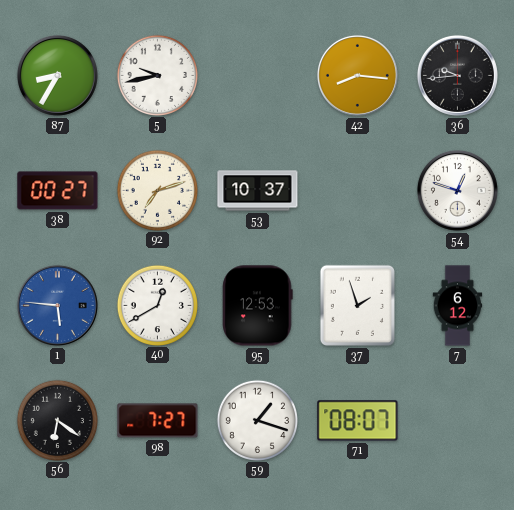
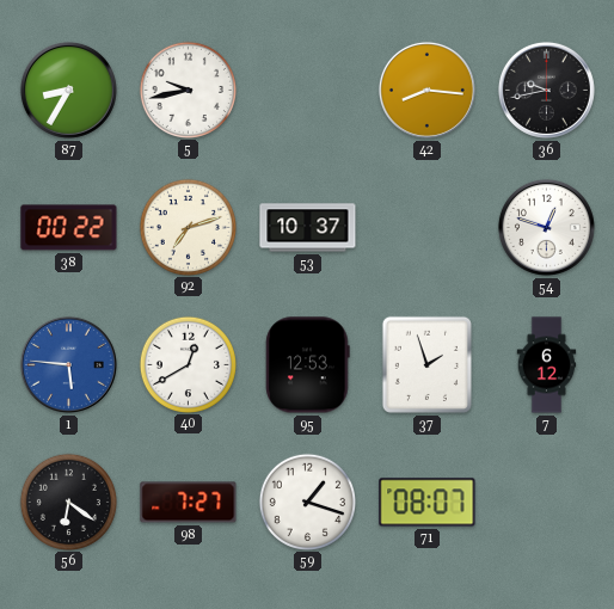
36: 9:44 -> 9:43
38: 00:27 -> 00:22
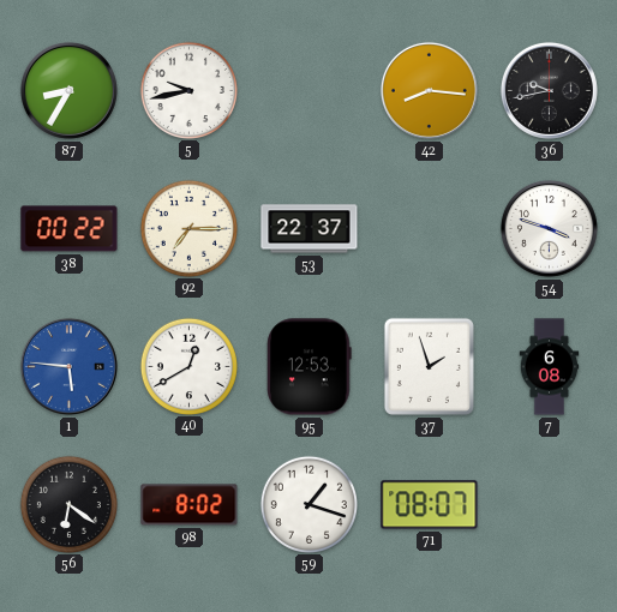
92: 7:12 -> 7:15
53: 10:37 -> 22:37
54: 12:48 -> 3:48
7: 6:12 -> 6:08
98: 7:27 -> 8:02
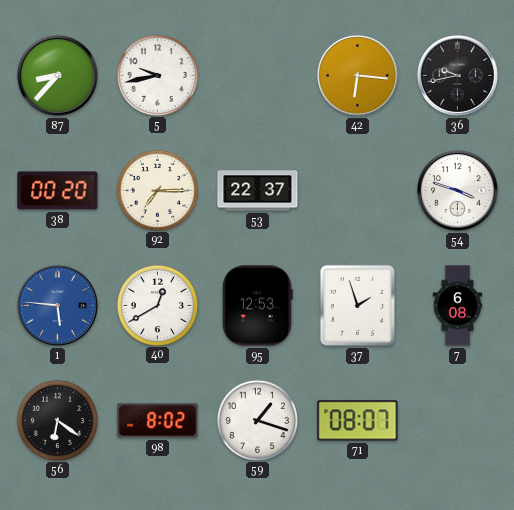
87: 8:35 -> 8:37
42: 8:16 -> 6:16
38: 00:22 -> 00:20
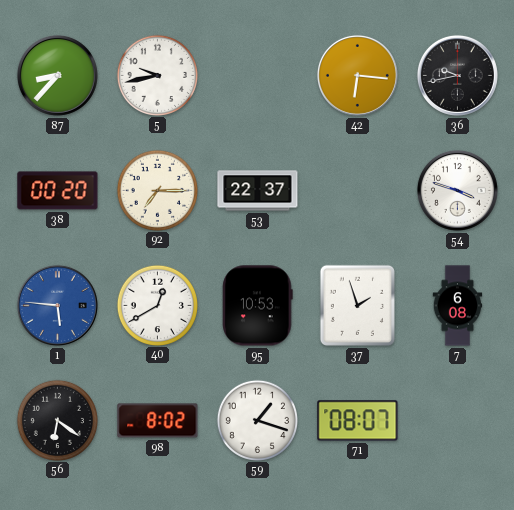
95: 12:53 -> 10:53
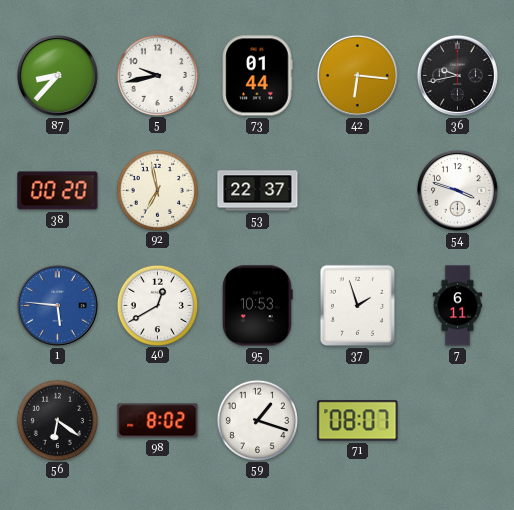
73: none -> 01:44
92: 7:15 -> 6:58
7: 6:08 -> 6:11
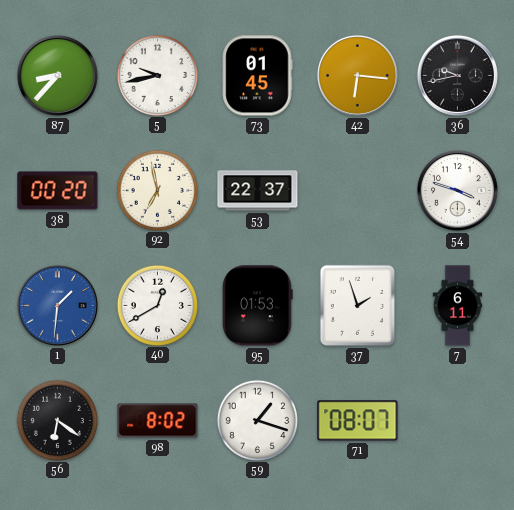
73: 01:44 -> 01:45
1: 5:46 -> 1:31
95: 10:53 -> 01:53
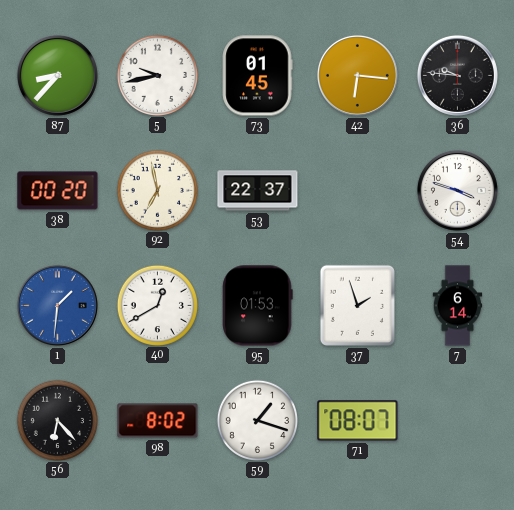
36: 9:43 -> 9:46
7: 6:11 -> 6:14
56: 6:21 -> 6:23
